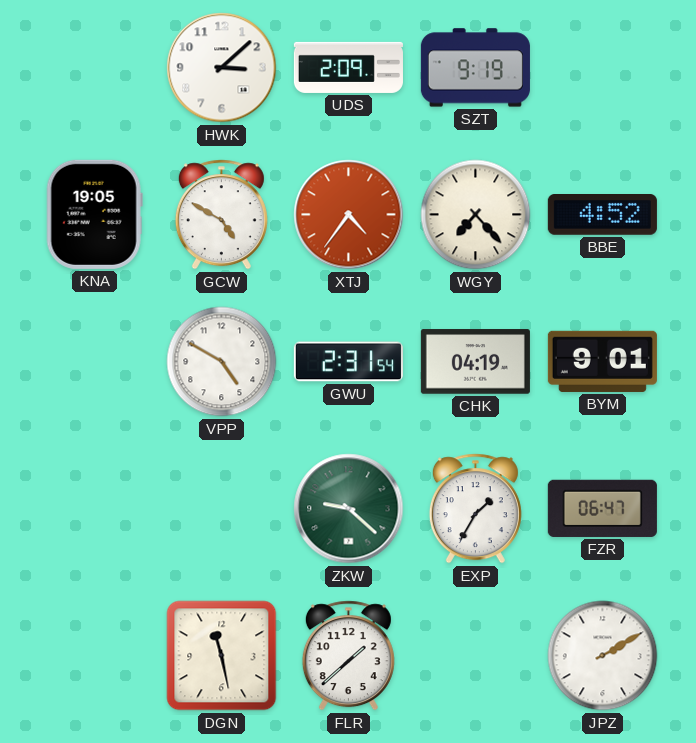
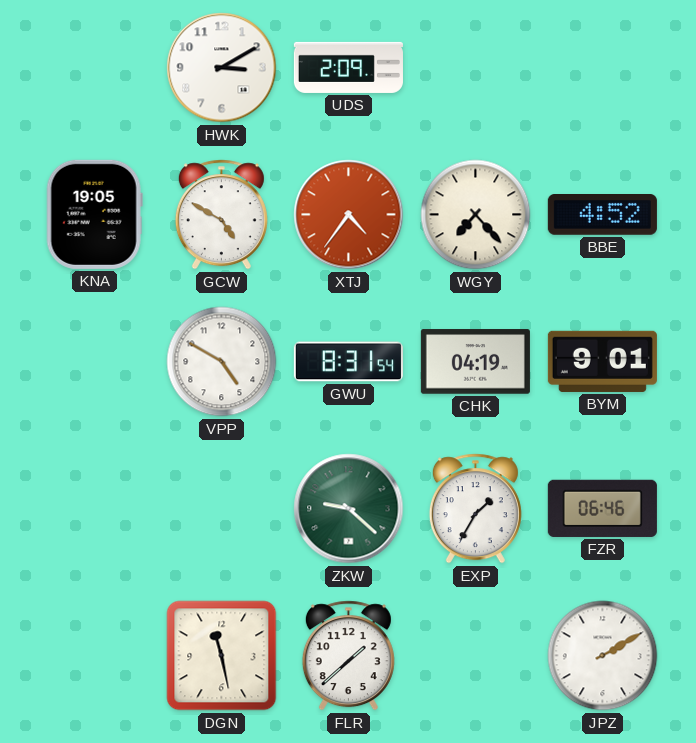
HWK: 3:08 -> 3:10
SZT: 9:19 -> none
GWU: 2:31 -> 8:31
FZR: 06:47 -> 06:46
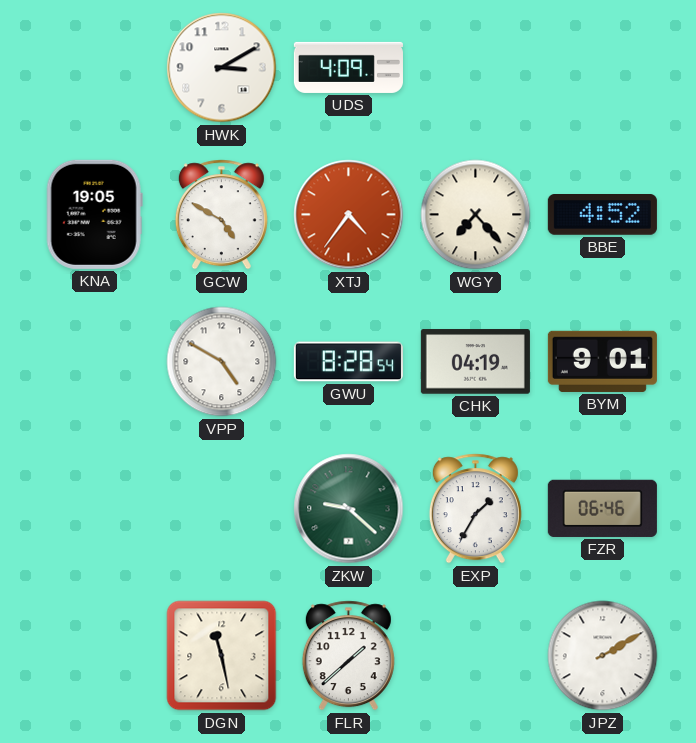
UDS: 2:09 -> 4:09
GWU: 8:31 -> 8:28
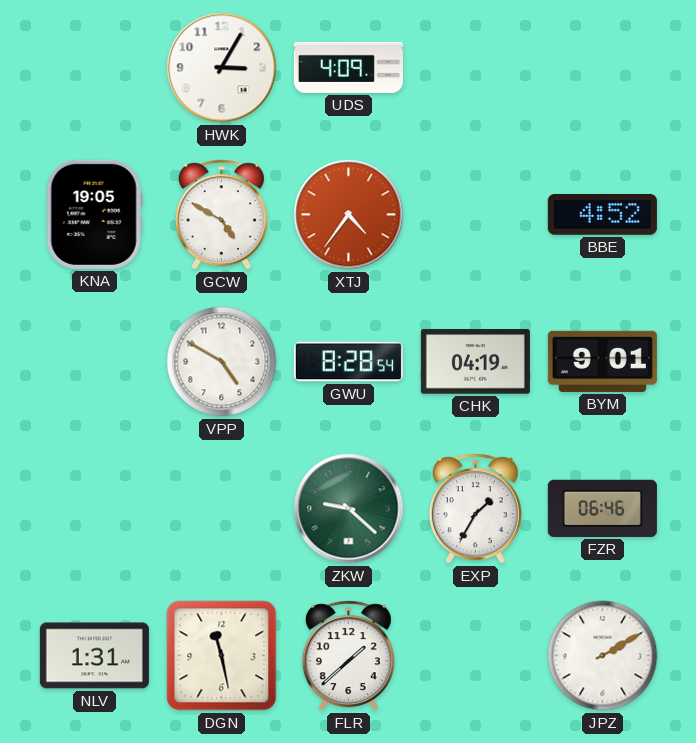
HWK: 3:10 -> 3:05
WGY: 7:23 -> none
NLV: none -> 1:31
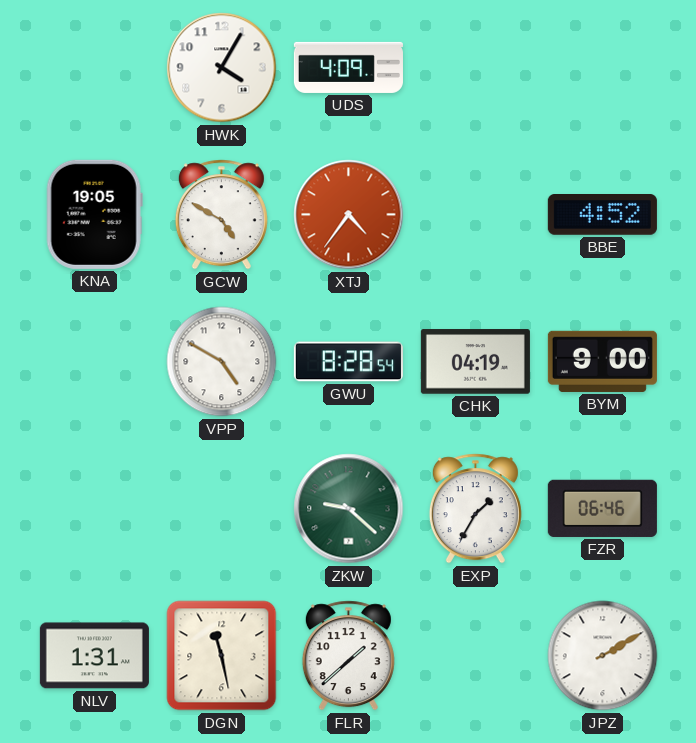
HWK: 3:05 -> 4:05
BYM: 9:01 -> 9:00
